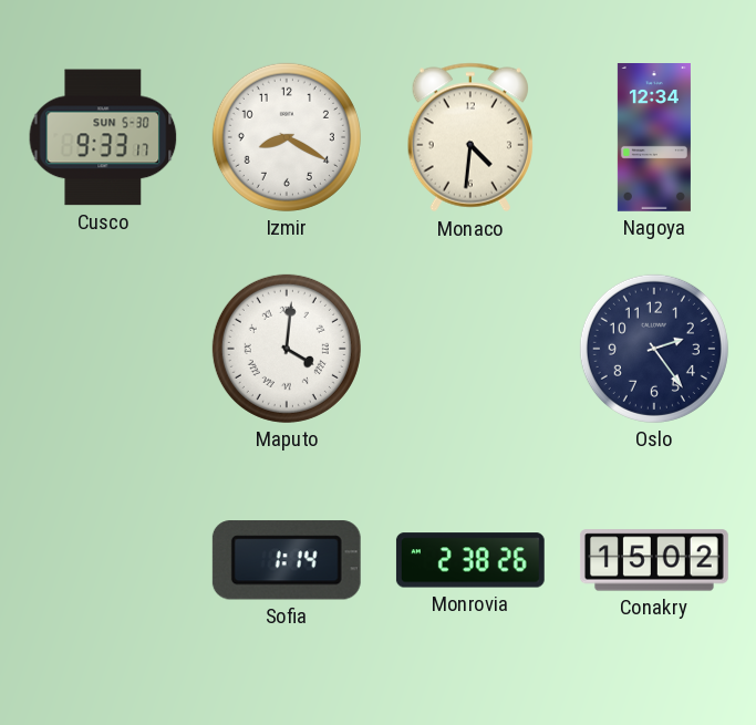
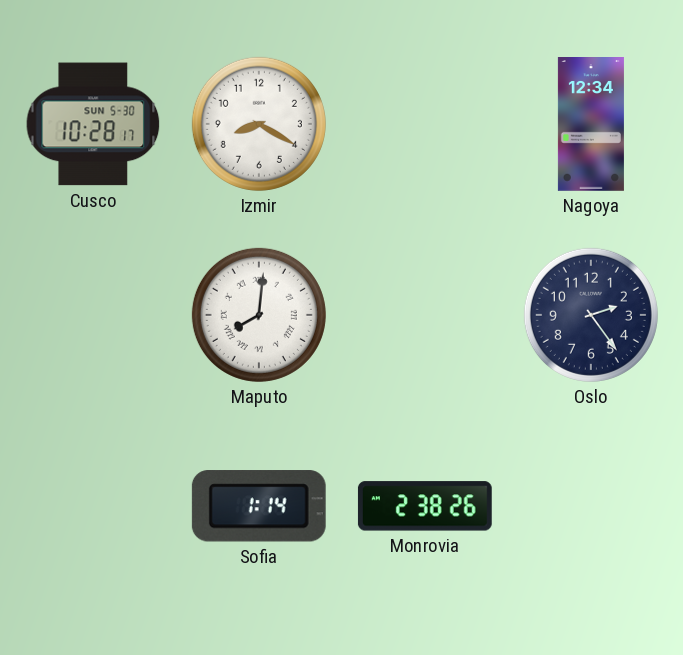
Cusco: 9:33 -> 10:28
Monaco: 4:31 -> none
Maputo: 4:01 -> 8:01
Conakry: 15:02 -> none
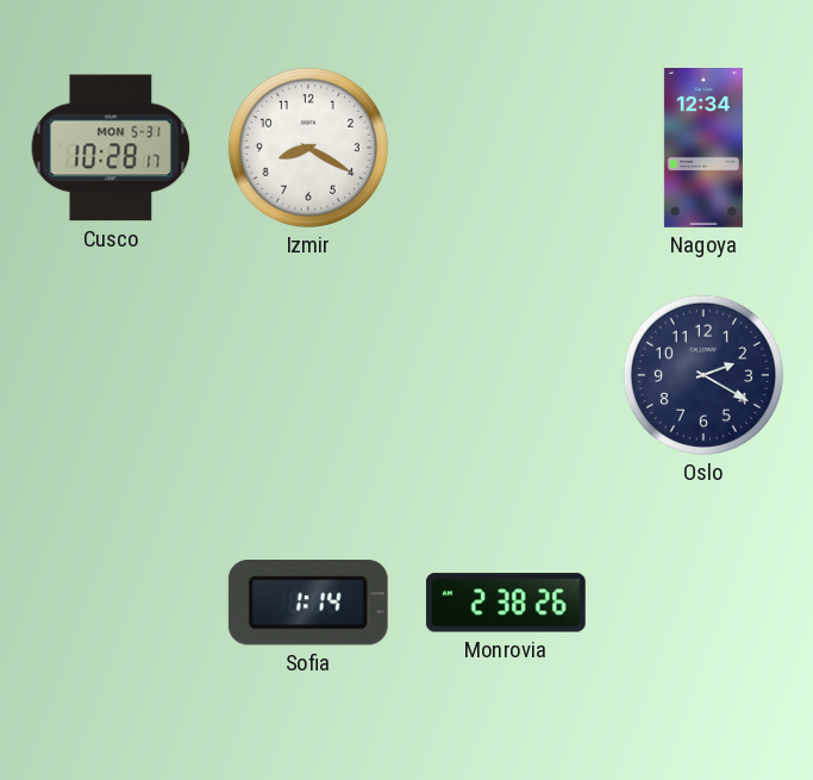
Cusco date: SUN 5-30 -> MON 5-31
Maputo: 8:01 -> none
Oslo: 2:24 -> 2:20
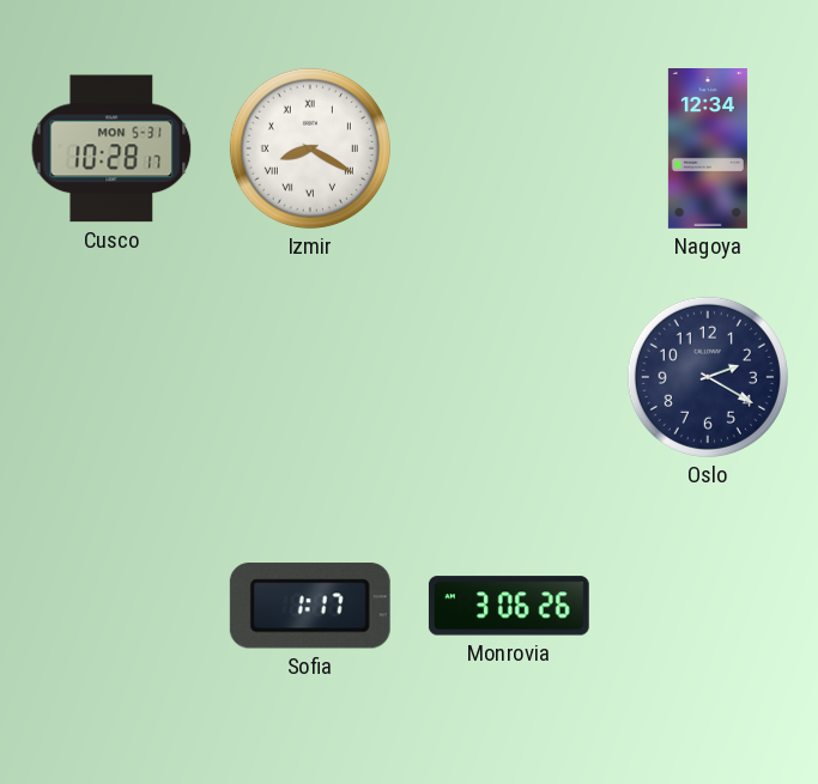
Izmir numerals: Arabic -> Roman
Sofia: 1:14 -> 1:17
Monrovia: 2:38 -> 3:06
